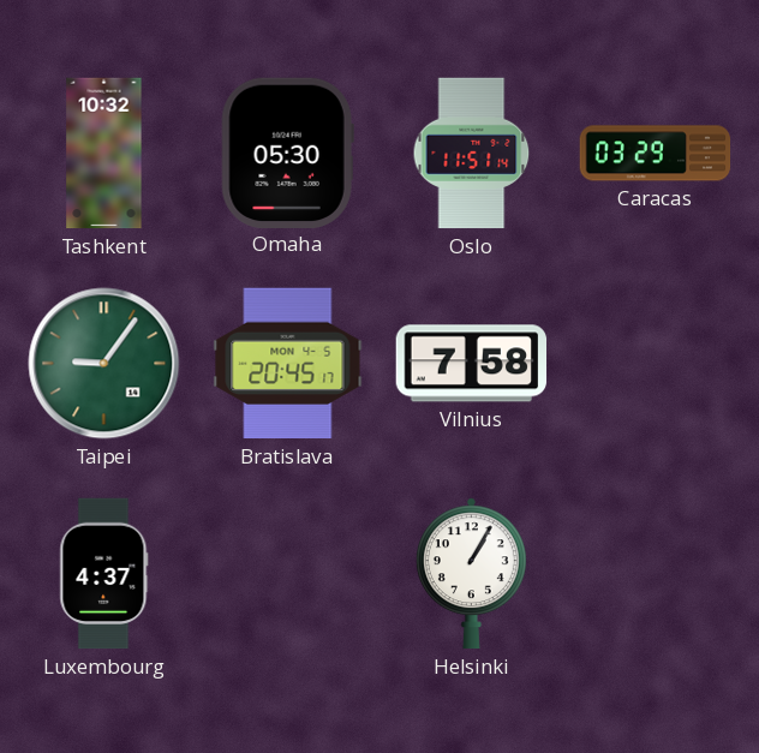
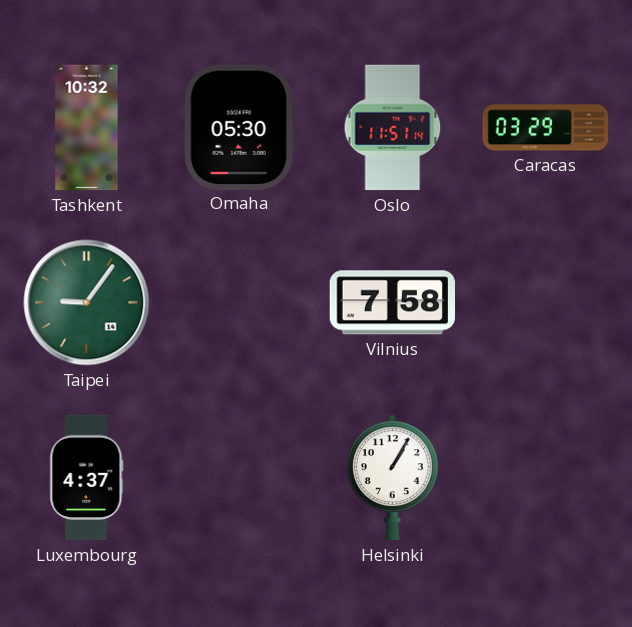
Bratislava: 20:45 -> none
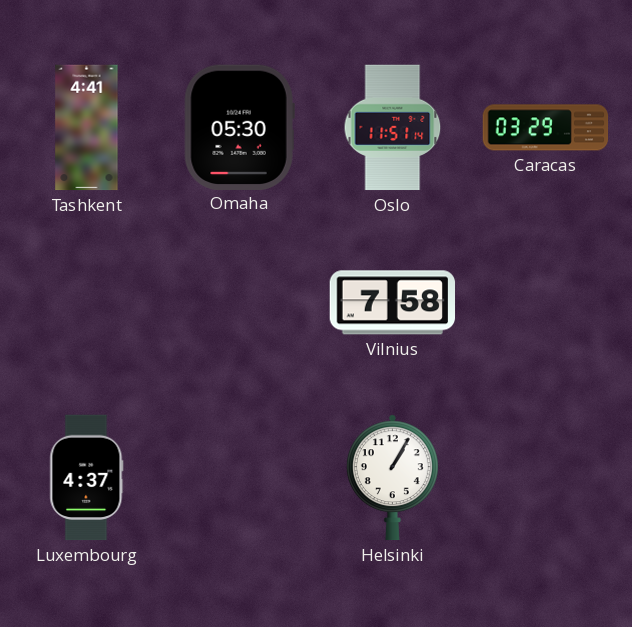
Tashkent: 10:32 -> 4:41
Taipei: 9:06 -> none
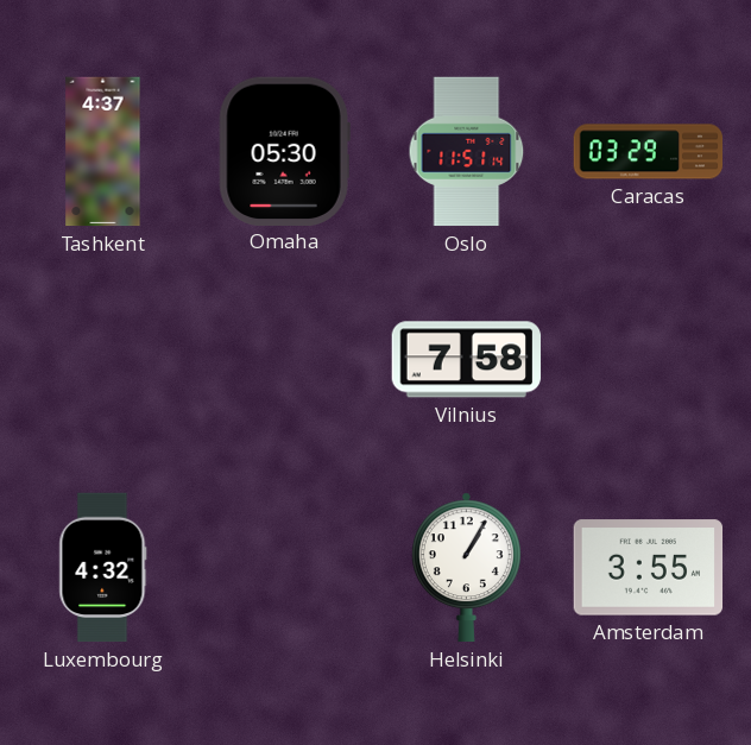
Tashkent: 4:41 -> 4:37
Luxembourg: 4:37 -> 4:32
Amsterdam: none -> 3:55
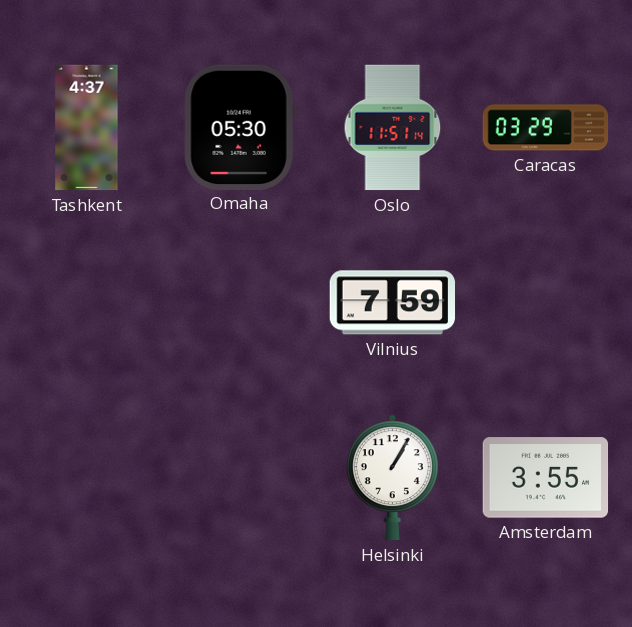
Vilnius: 7:58 -> 7:59
Luxembourg: 4:32 -> none
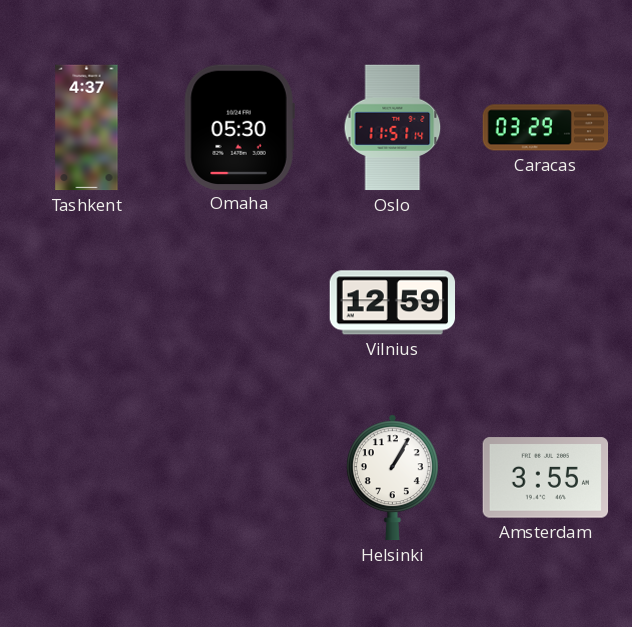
Vilnius: 7:59 -> 12:59
